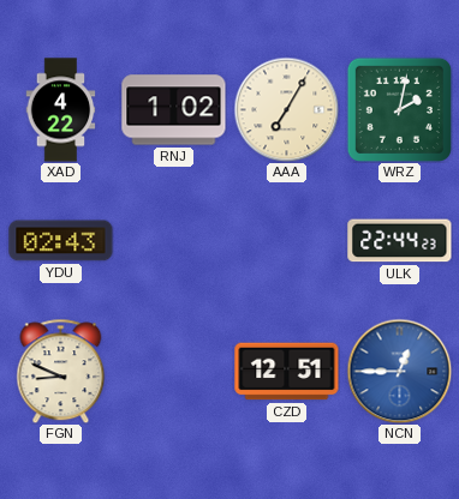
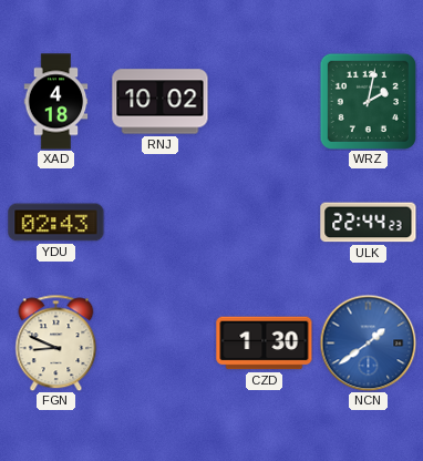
XAD: 4:22 -> 4:18
RNJ: 1:02 -> 10:02
AAA: 7:05 -> none
CZD: 12:51 -> 1:30
NCN: 12:45 -> 1:39
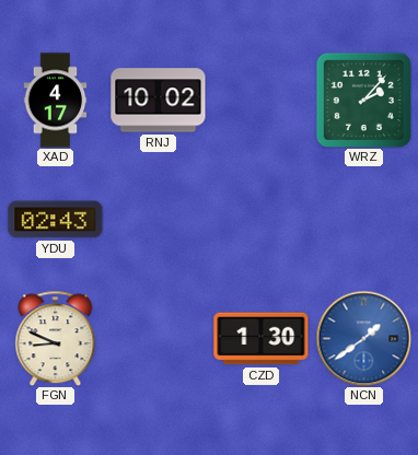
XAD: 4:18 -> 4:17
WRZ: 2:02 -> 2:07
ULK: 22:44 -> none
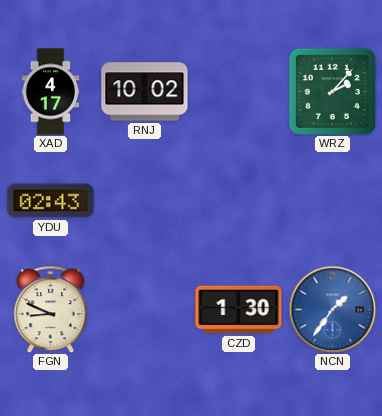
NCN: 1:39 -> 1:36
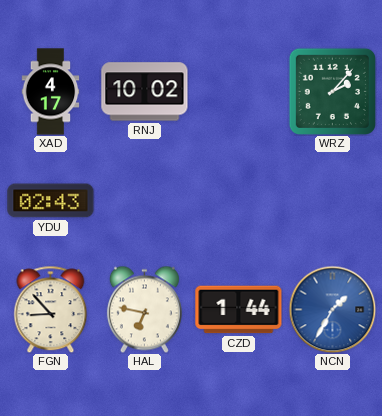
FGN: 8:49 -> 8:53
HAL: none -> 6:47
CZD: 1:30 -> 1:44
NCN: 1:36 -> 1:35
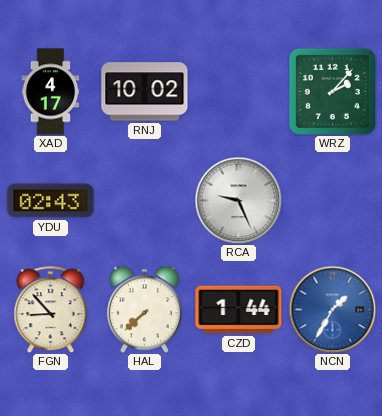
RCA: none -> 9:26
HAL: 6:47 -> 7:38
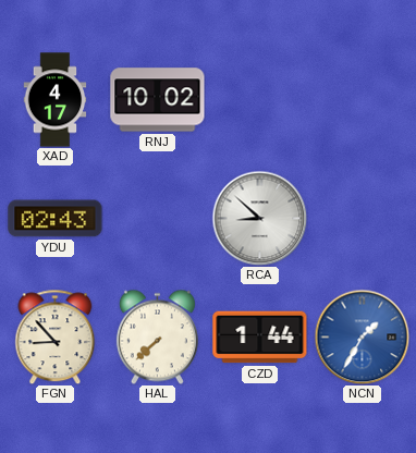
WRZ: 2:07 -> none
RCA: 9:26 -> 8:52
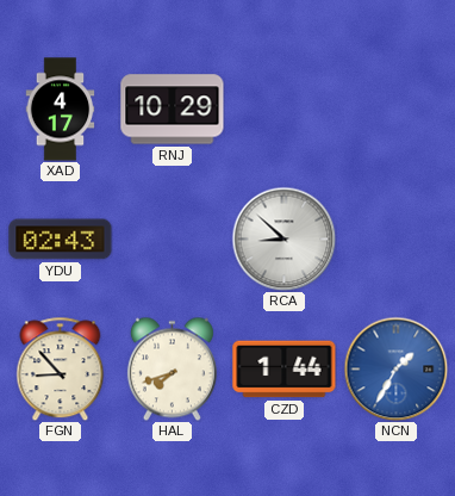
RNJ: 10:02 -> 10:29
HAL: 7:38 -> 7:42
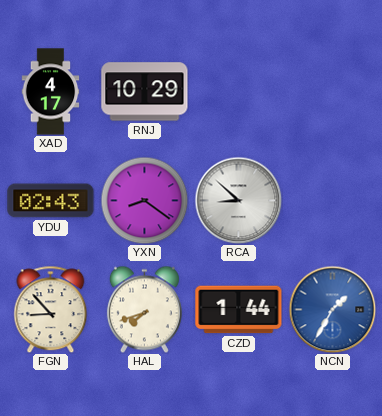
YXN: none -> 8:21
